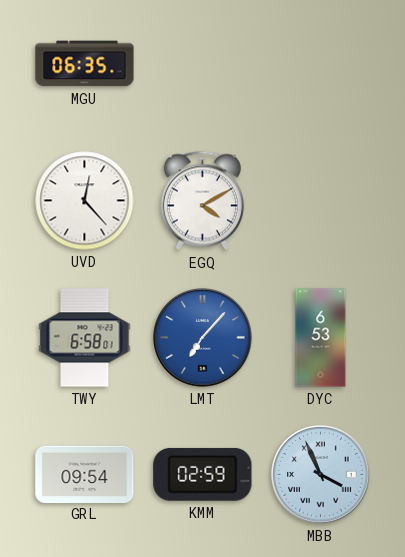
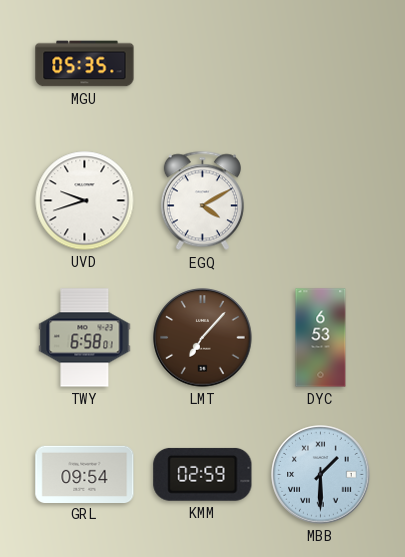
MGU: 06:35 -> 05:35
UVD: 12:23 -> 9:42
LMT dial: blue -> brown
MBB: 3:56 -> 1:30
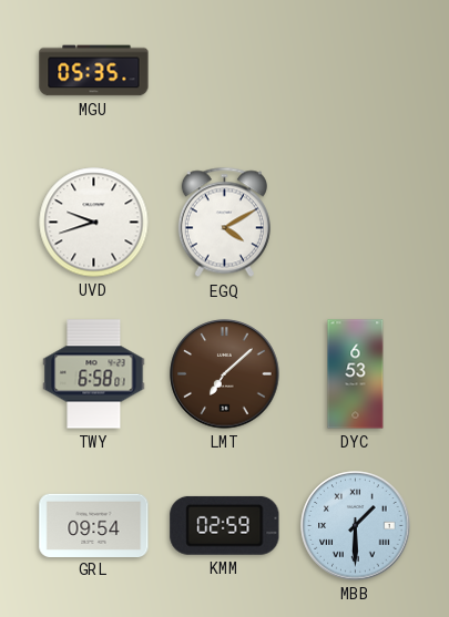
LMT: 7:07 -> 7:08
